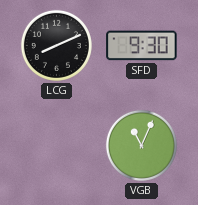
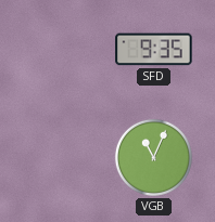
LCG: 8:11 -> none
SFD: 9:30 -> 9:35
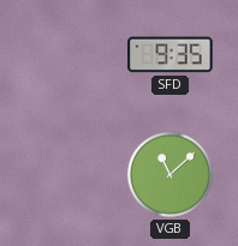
VGB: 11:04 -> 11:08
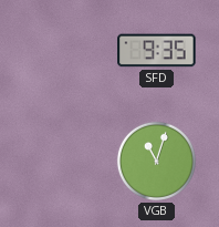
VGB: 11:08 -> 11:03
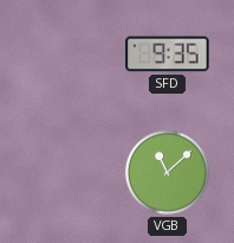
VGB: 11:03 -> 11:08
